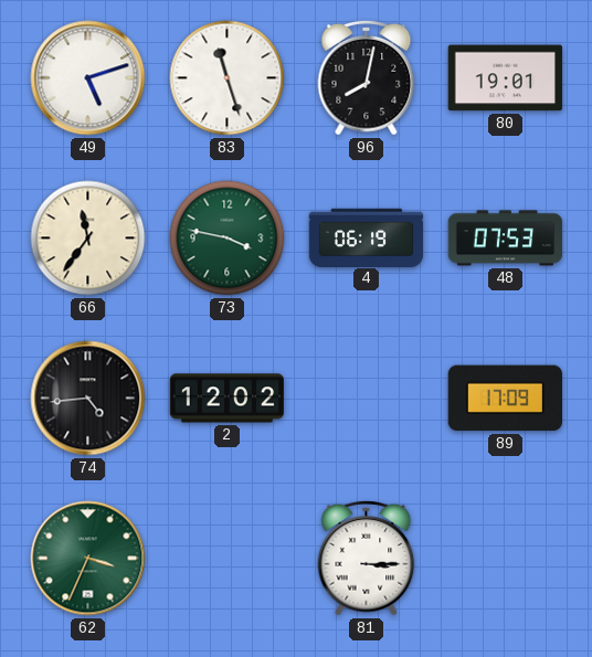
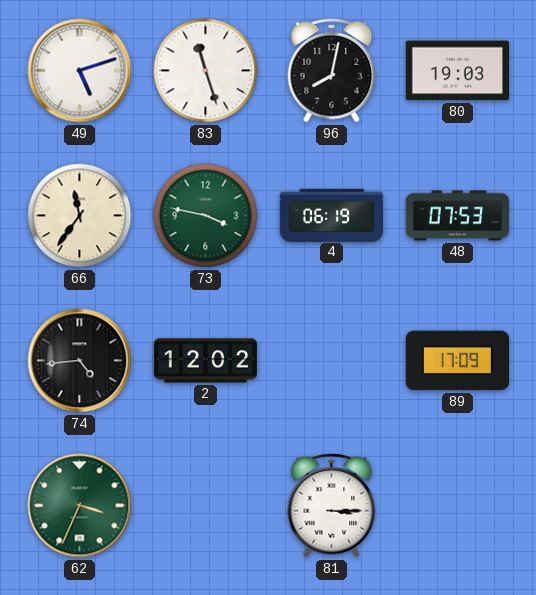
80: 19:01 -> 19:03
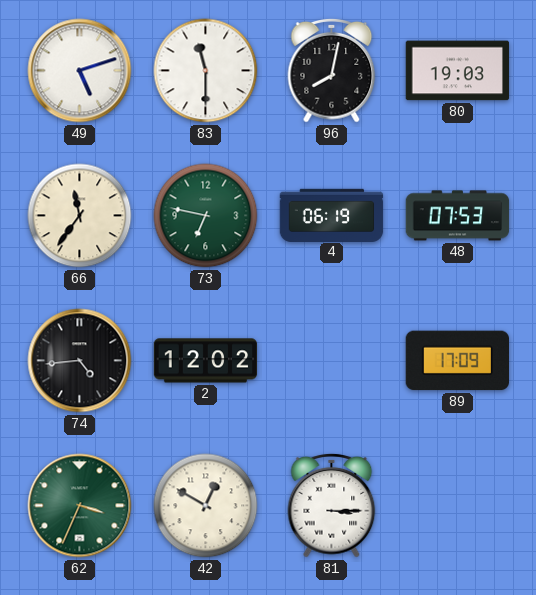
83: 11:27 -> 11:30
73: 3:47 -> 6:47
42: none -> 12:50
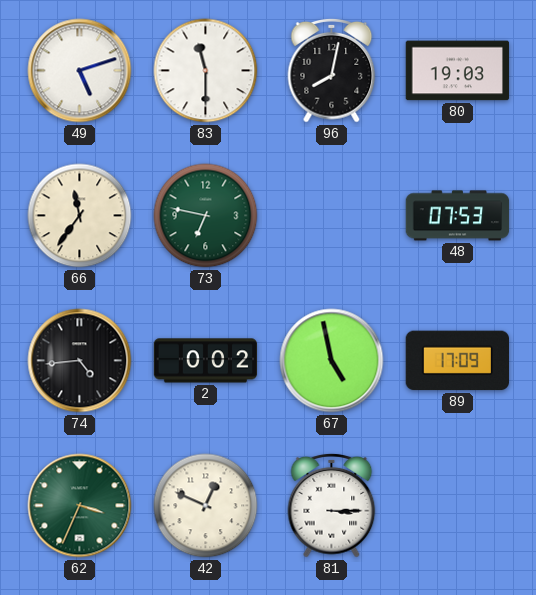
4: 06:19 -> none
2: 12:02 -> 0:02
67: none -> 4:58
42: 12:50 -> 12:49
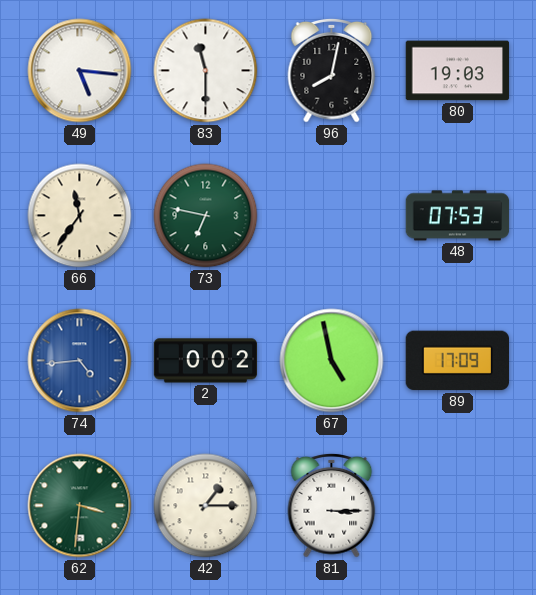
49: 5:12 -> 5:16
74 dial: black -> blue
62: 3:34 -> 3:31
42: 12:49 -> 1:15
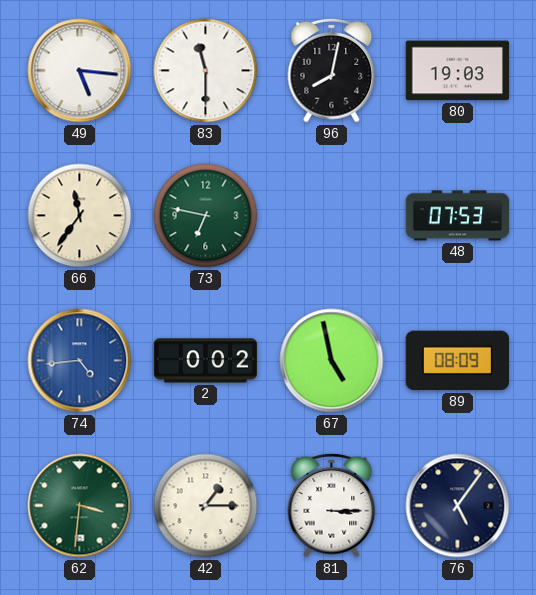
89: 17:09 -> 08:09
76: none -> 5:06
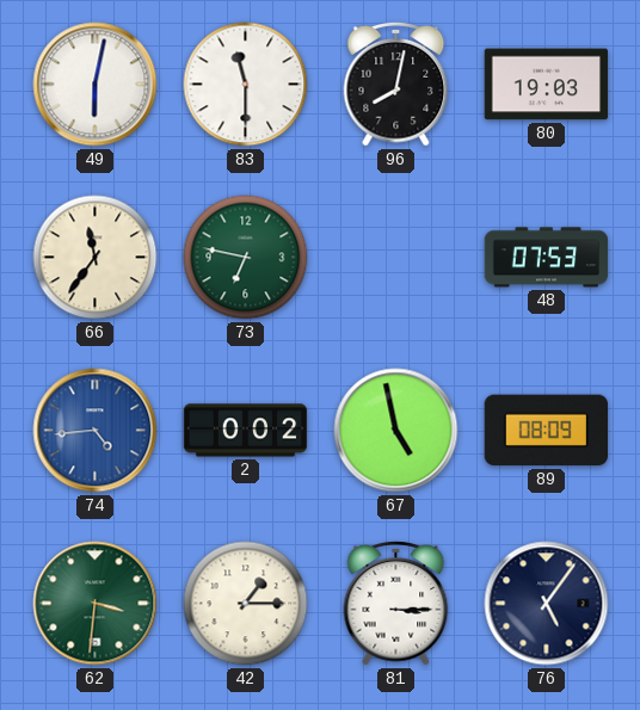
49: 5:16 -> 6:02
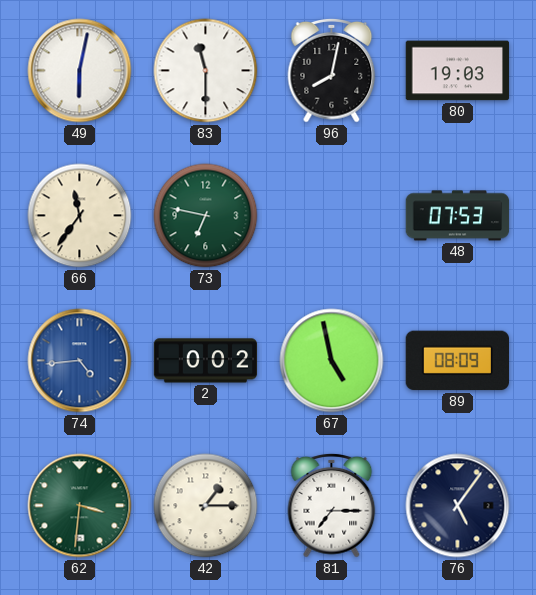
81: 3:15 -> 7:15
